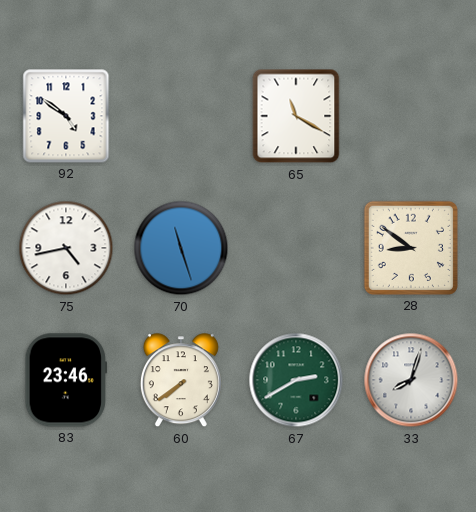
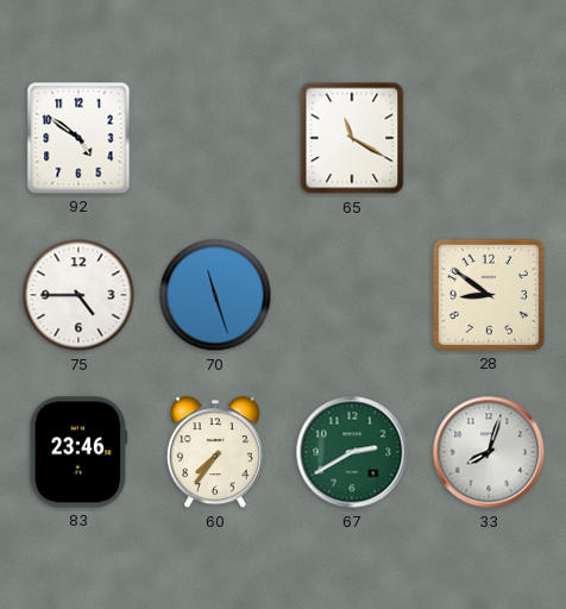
75: 4:43 -> 4:45
60: 7:39 -> 7:36
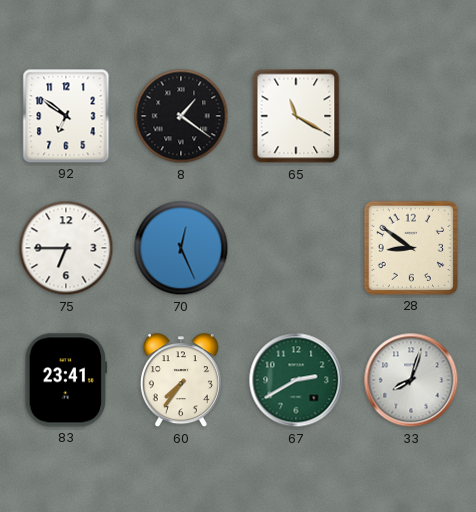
92: 4:51 -> 6:51
8: none -> 1:21
75: 4:45 -> 6:45
70: 11:27 -> 12:26
83: 23:46 -> 23:41
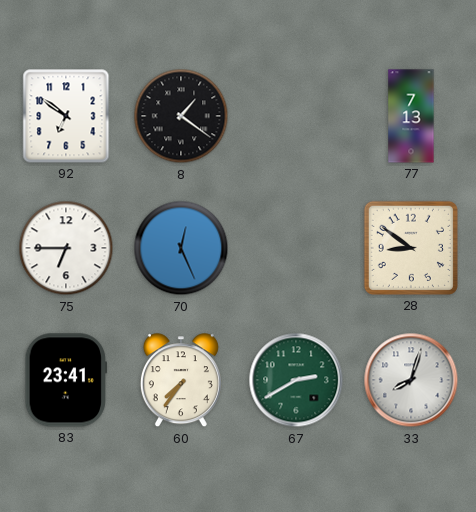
65: 11:20 -> none
77: none -> 7:13
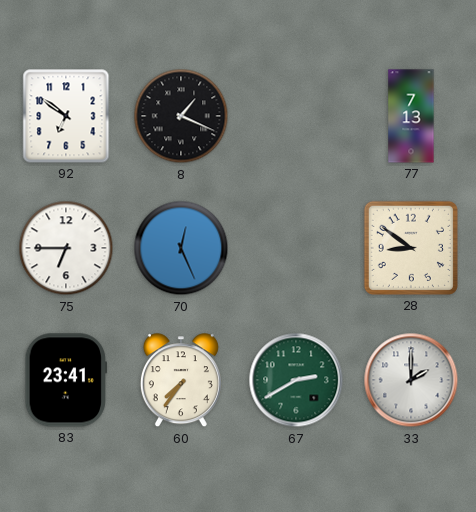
8: 1:21 -> 1:19
33: 8:03 -> 2:00
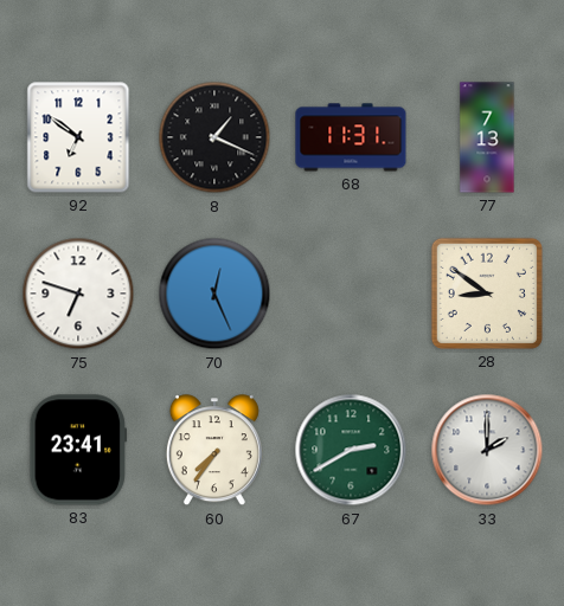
68: none -> 11:31
75: 6:45 -> 6:48
